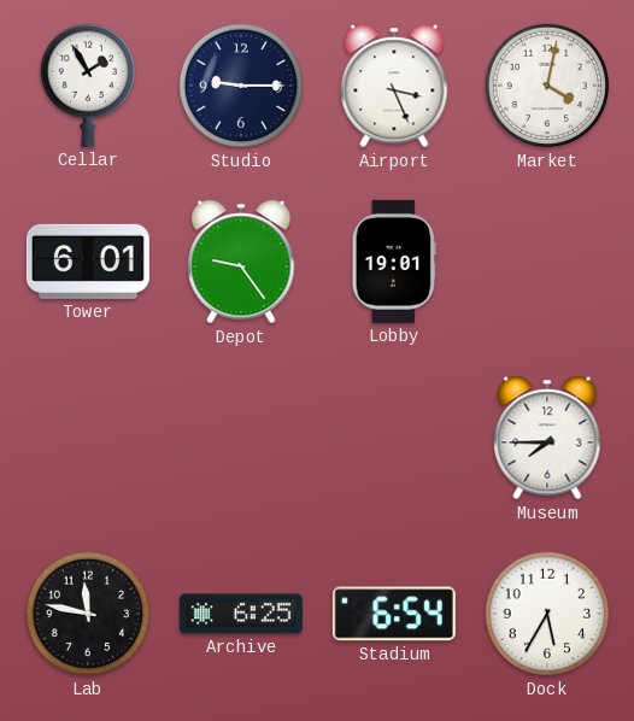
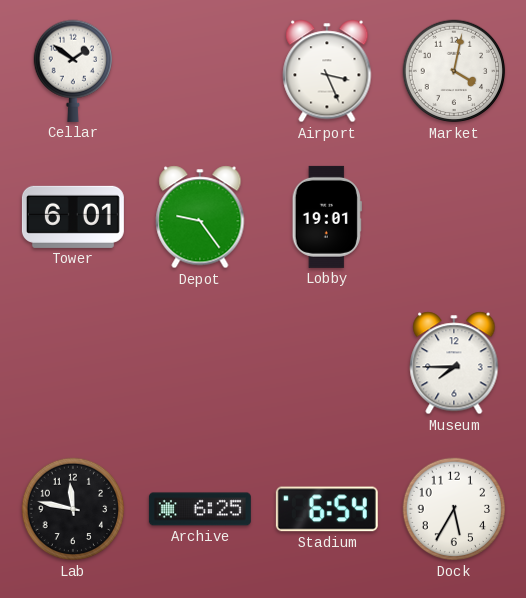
Cellar: 1:55 -> 1:51
Studio: 9:15 -> none
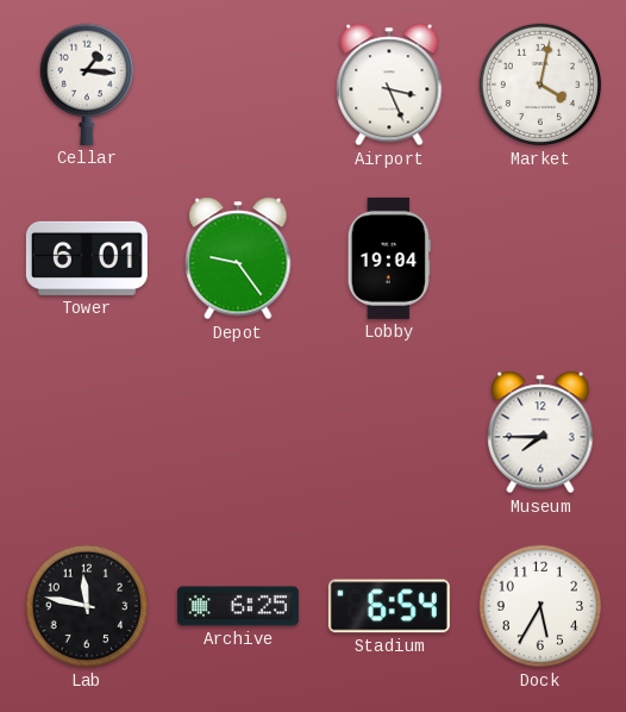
Cellar: 1:51 -> 1:16
Lobby: 19:01 -> 19:04
